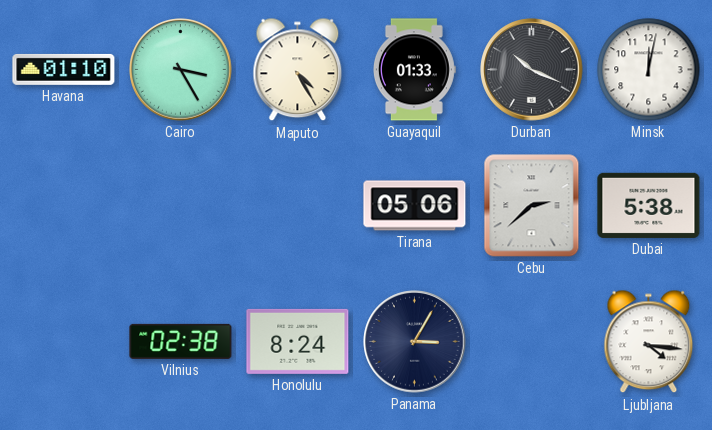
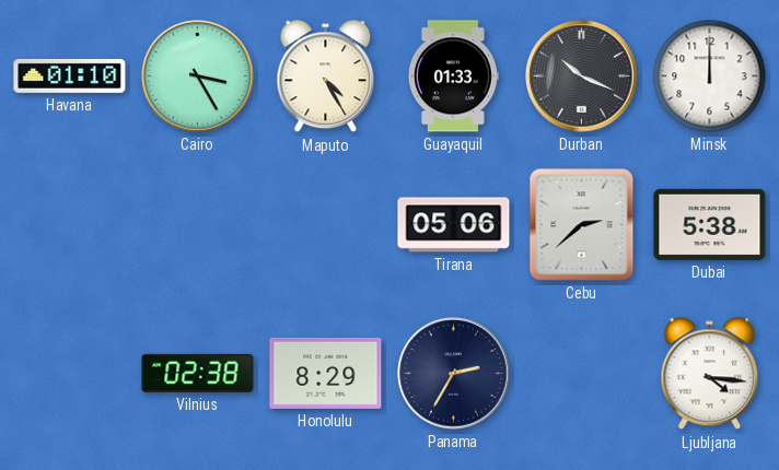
Minsk: 12:02 -> 12:00
Honolulu: 8:24 -> 8:29
Panama: 3:05 -> 2:35
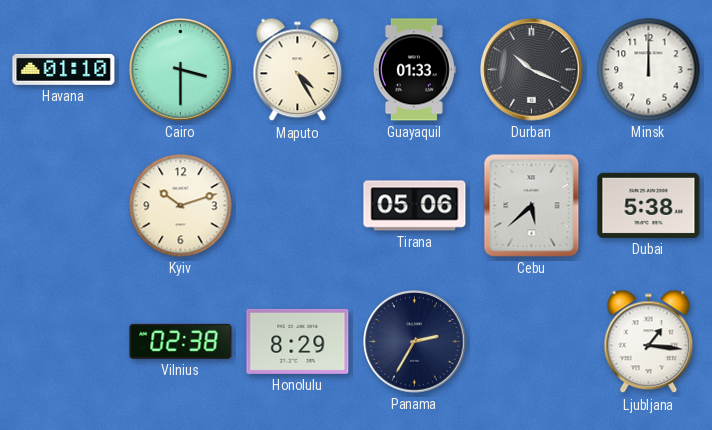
Cairo: 3:25 -> 3:30
Kyiv: none -> 10:12
Cebu: 2:38 -> 5:38
Ljubljana: 4:16 -> 1:16
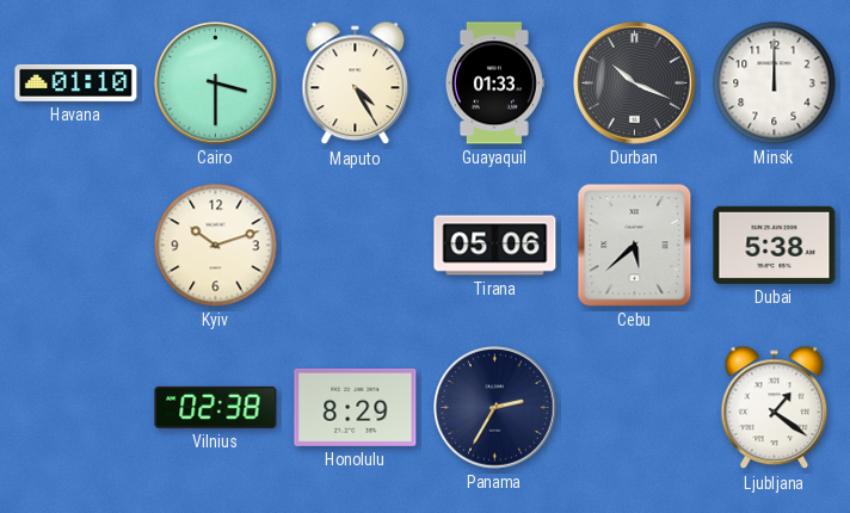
Ljubljana: 1:16 -> 1:21
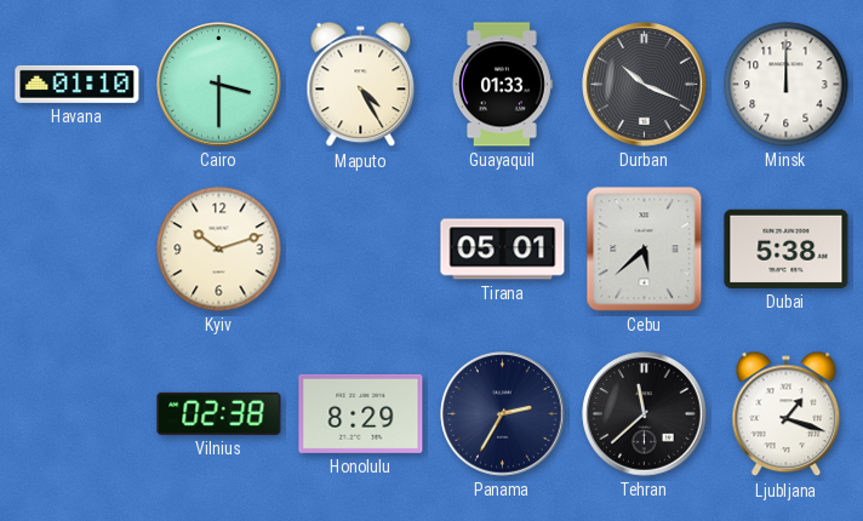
Tirana: 05:06 -> 05:01
Tehran: none -> 11:38
Ljubljana: 1:21 -> 1:18
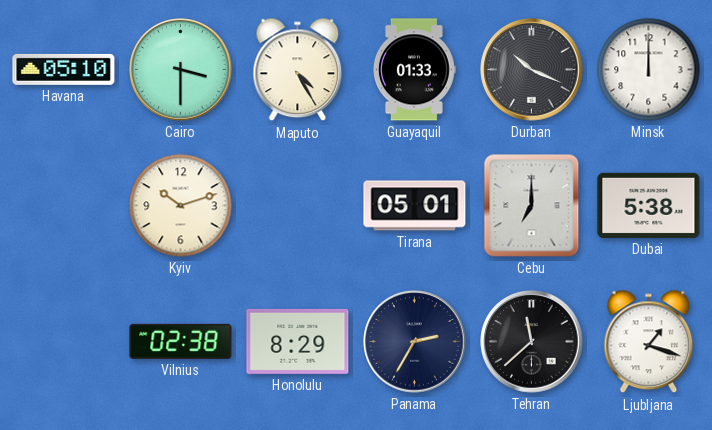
Havana: 01:10 -> 05:10
Cebu: 5:38 -> 7:00
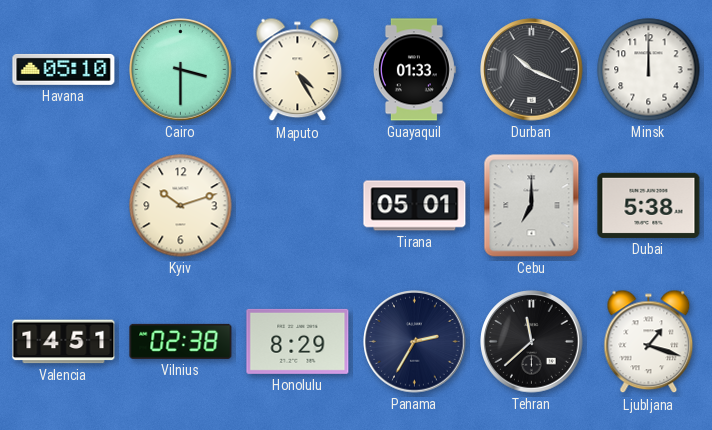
Valencia: none -> 14:51
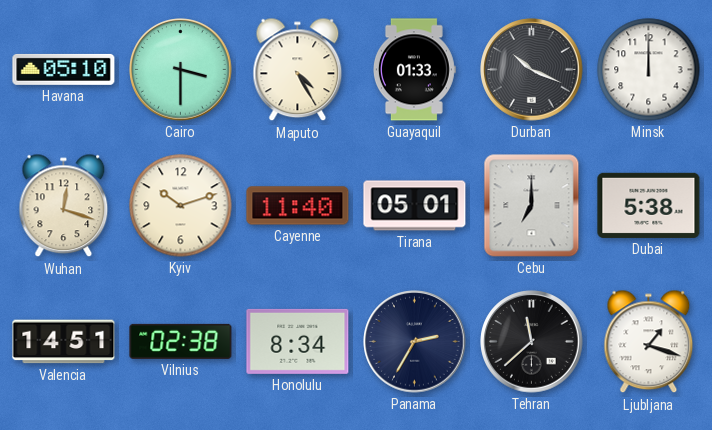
Wuhan: none -> 12:18
Cayenne: none -> 11:40
Honolulu: 8:29 -> 8:34
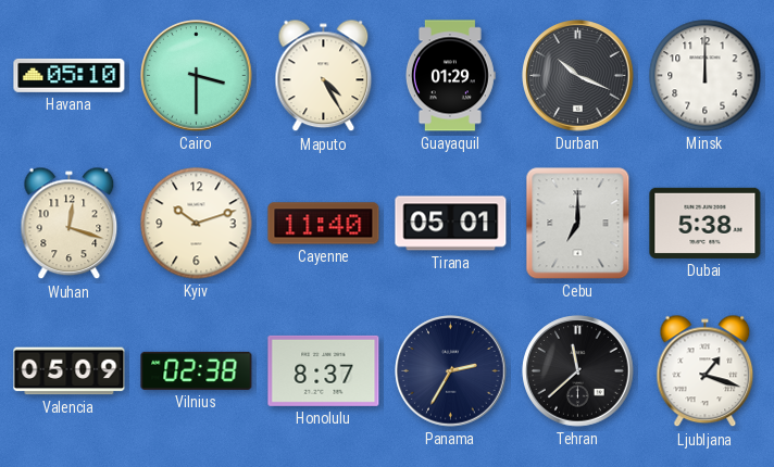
Guayaquil: 01:33 -> 01:29
Valencia: 14:51 -> 05:09
Honolulu: 8:34 -> 8:37
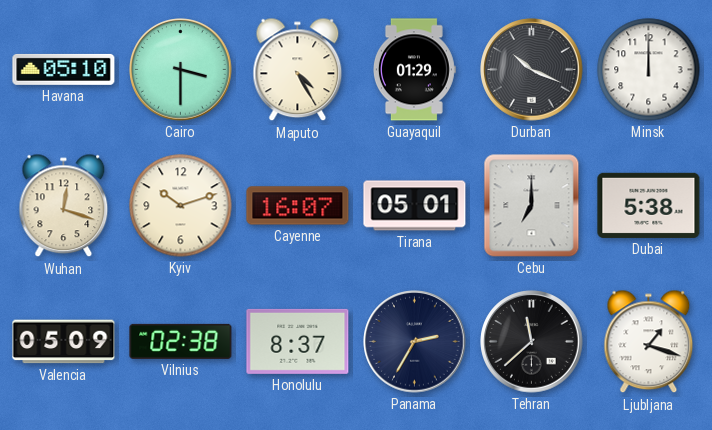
Cayenne: 11:40 -> 16:07
